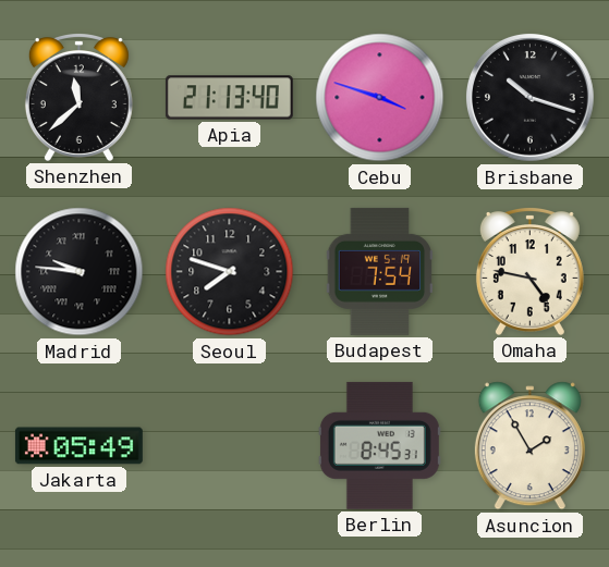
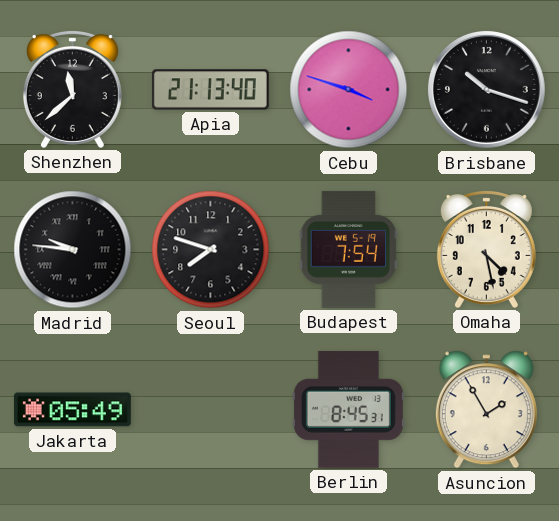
Omaha: 4:47 -> 4:28
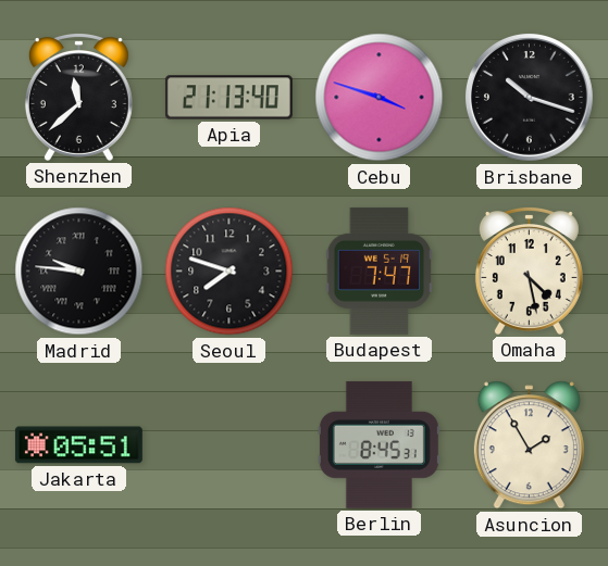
Budapest: 7:54 -> 7:47
Jakarta: 05:49 -> 05:51
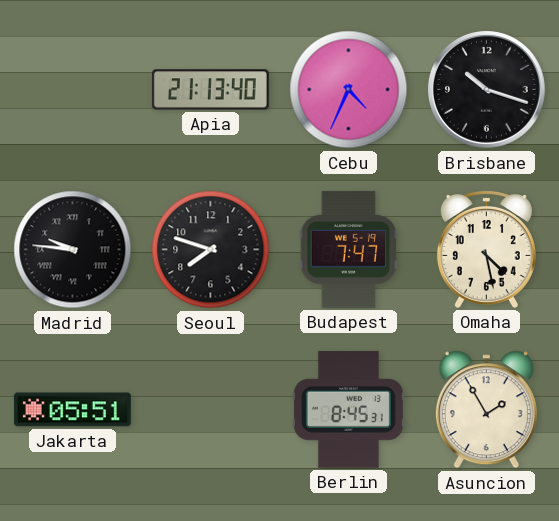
Shenzhen: 11:38 -> none
Cebu: 3:48 -> 4:34
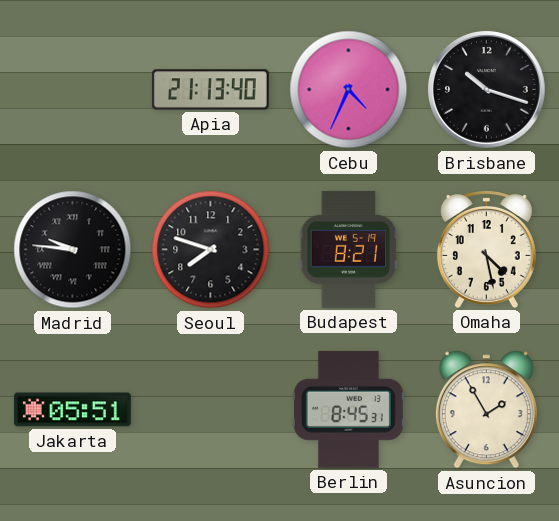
Budapest: 7:47 -> 8:21
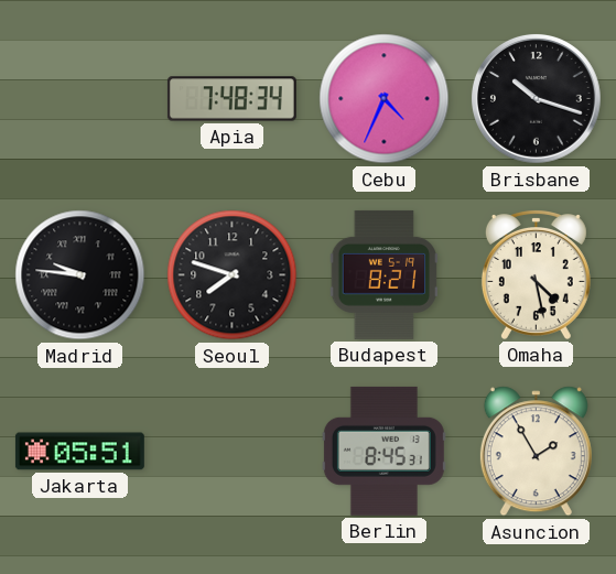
Apia: 21:13 -> 7:48
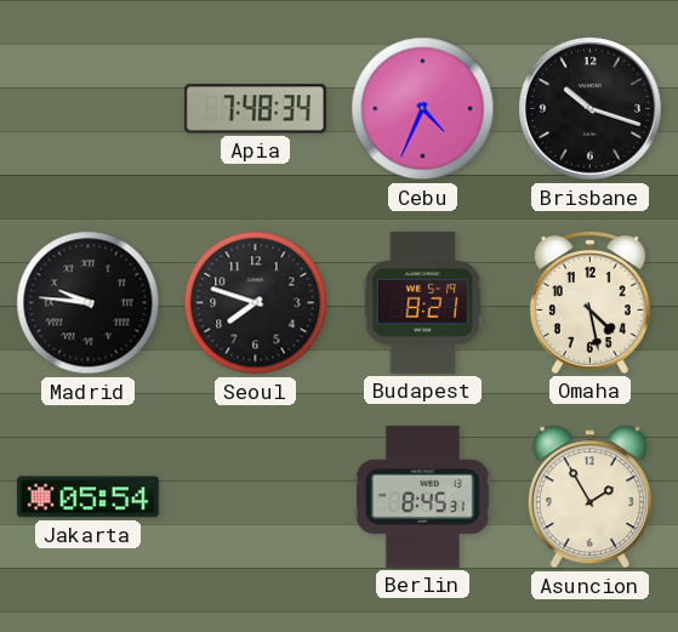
Jakarta: 05:51 -> 05:54
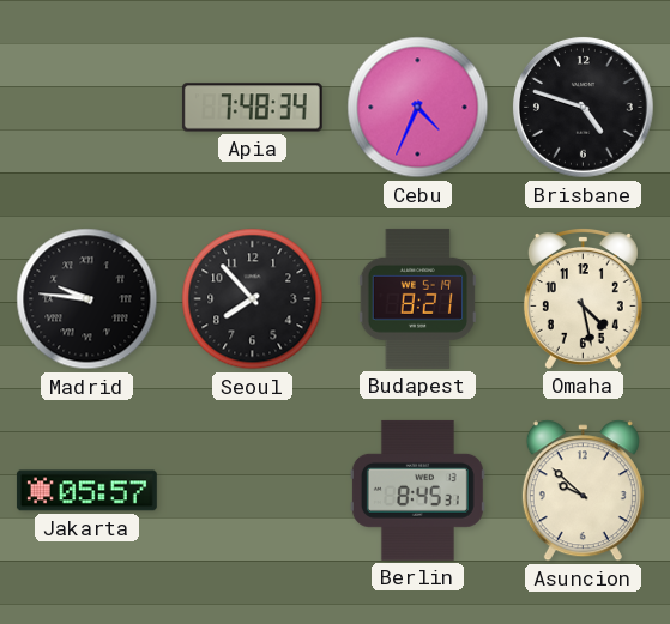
Brisbane: 10:18 -> 4:48
Seoul: 7:48 -> 7:53
Jakarta: 05:54 -> 05:57
Asuncion: 1:55 -> 9:52
